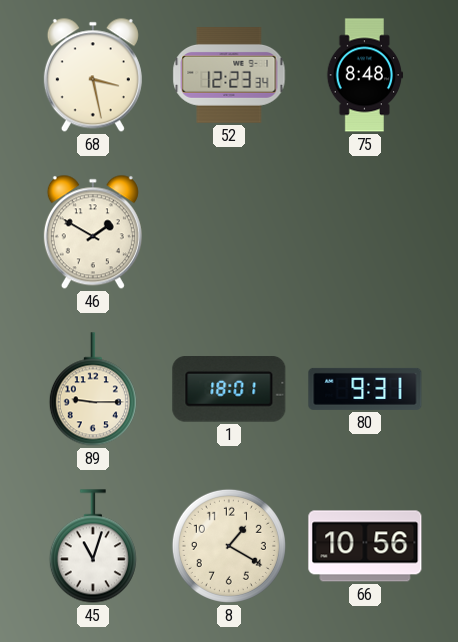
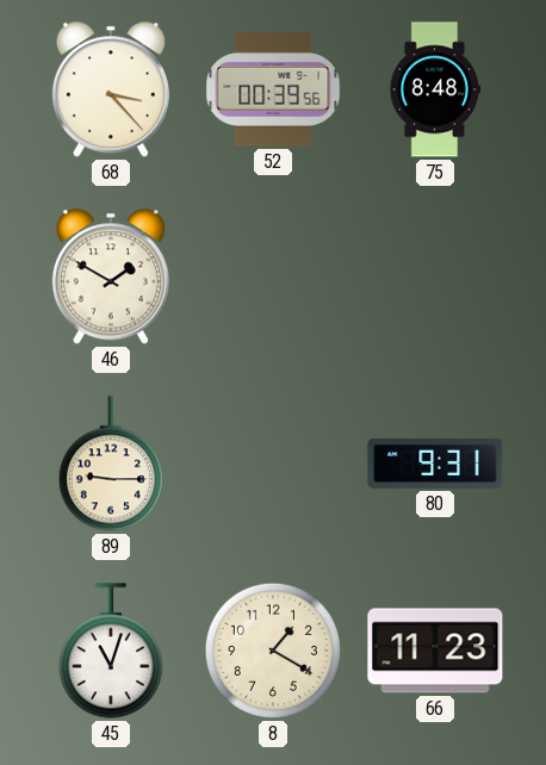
68: 3:28 -> 3:23
52: 12:23 -> 00:39
1: 18:01 -> none
66: 10:56 -> 11:23
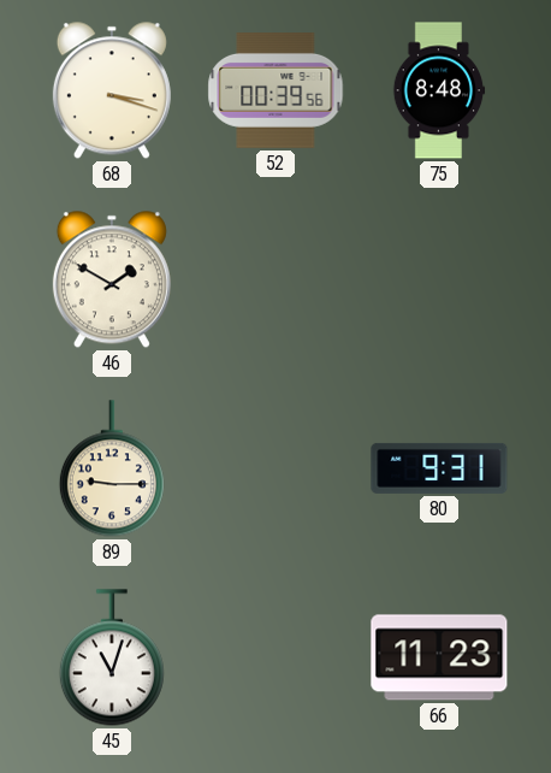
68: 3:23 -> 3:18
8: 1:20 -> none
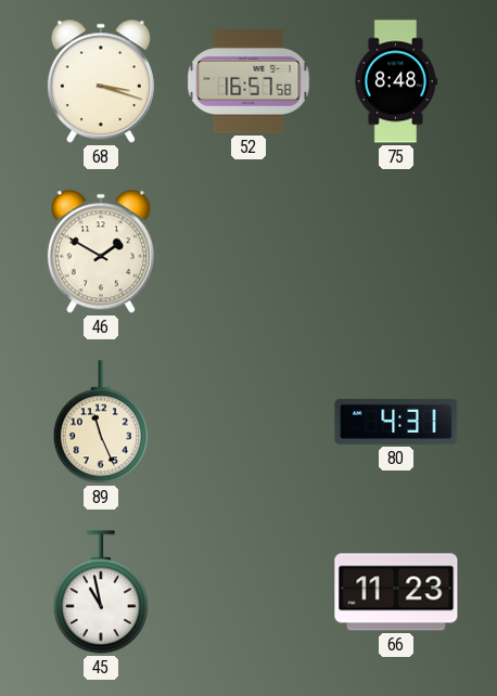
52: 00:39 -> 16:57
89: 9:15 -> 11:26
80: 9:31 -> 4:31
45: 11:03 -> 10:58
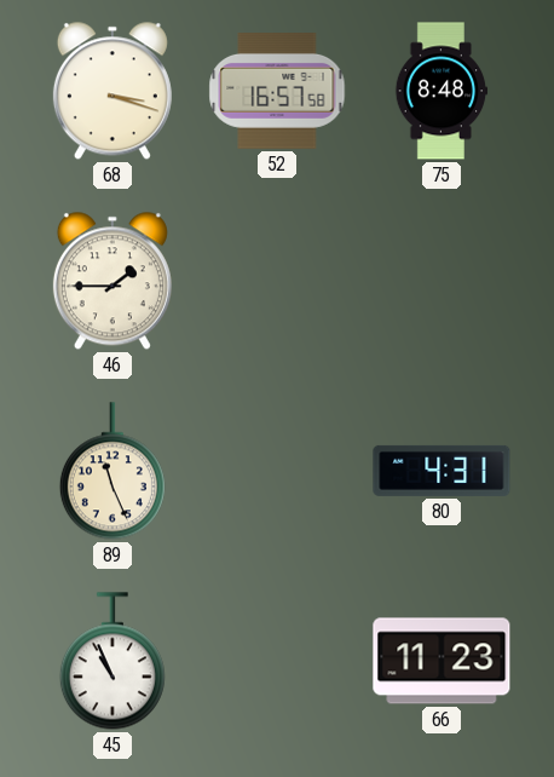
46: 1:50 -> 1:45
45: 10:58 -> 10:56
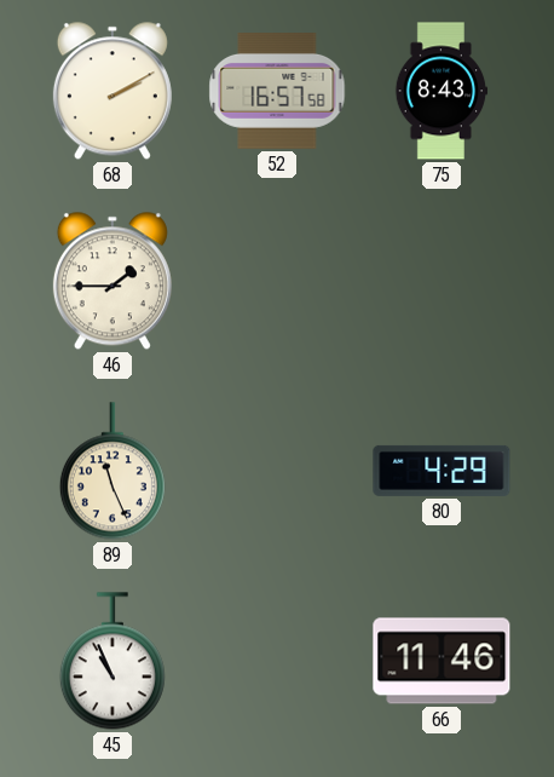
68: 3:18 -> 2:10
75: 8:48 -> 8:43
80: 4:31 -> 4:29
66: 11:23 -> 11:46
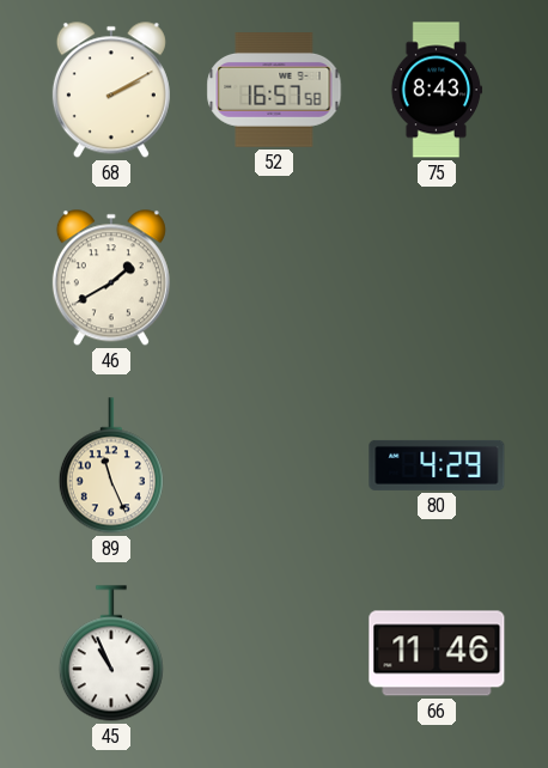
46: 1:45 -> 1:40
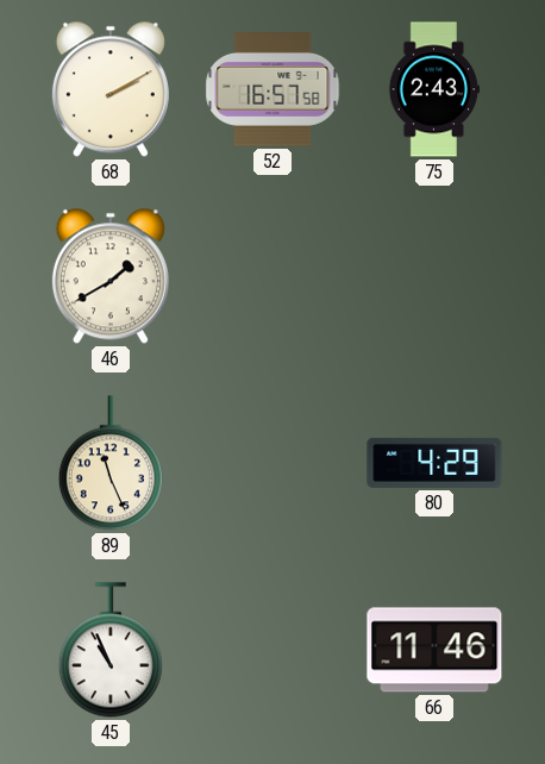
75: 8:43 -> 2:43
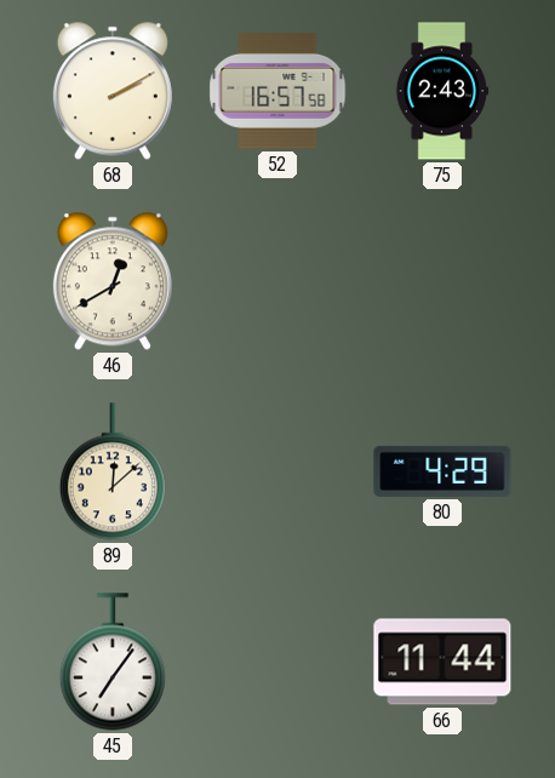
46: 1:40 -> 12:40
89: 11:26 -> 12:08
45: 10:56 -> 7:06
66: 11:46 -> 11:44
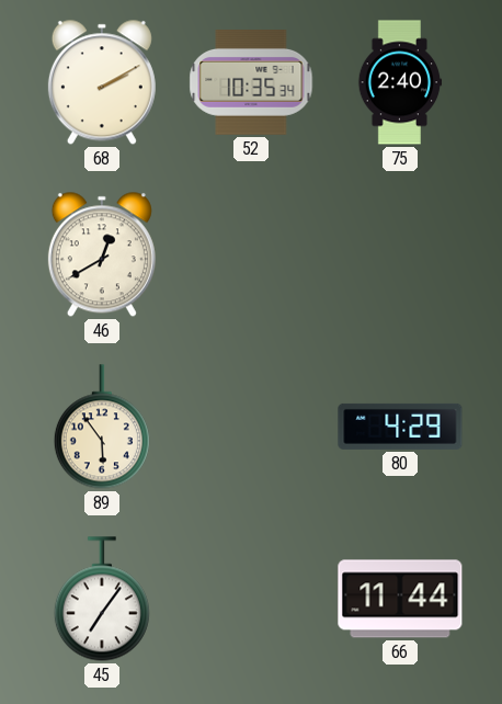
52: 16:57 -> 10:35
75: 2:43 -> 2:40
89: 12:08 -> 5:54
